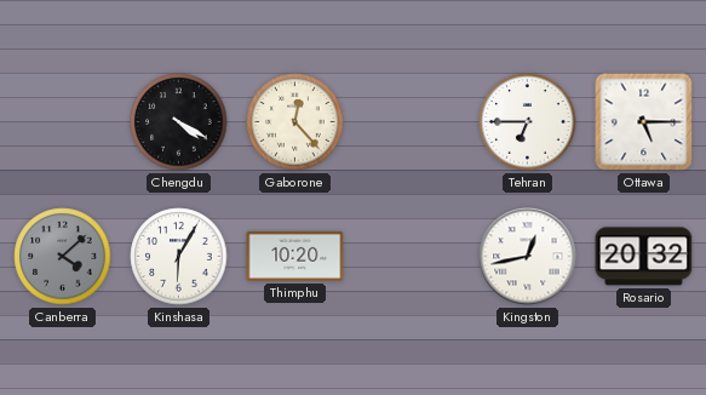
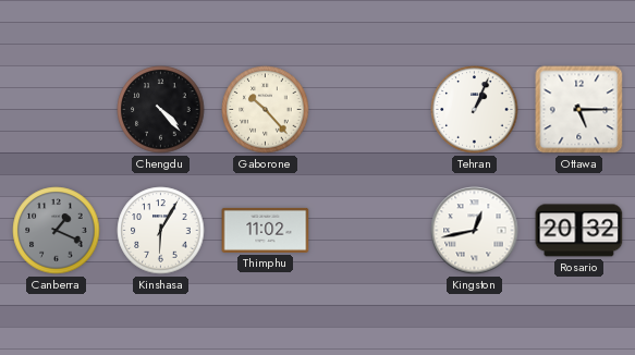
Chengdu: 4:20 -> 4:23
Gaborone: 12:23 -> 10:23
Tehran: 6:45 -> 1:04
Canberra: 4:08 -> 1:19
Thimphu: 10:20 -> 11:02
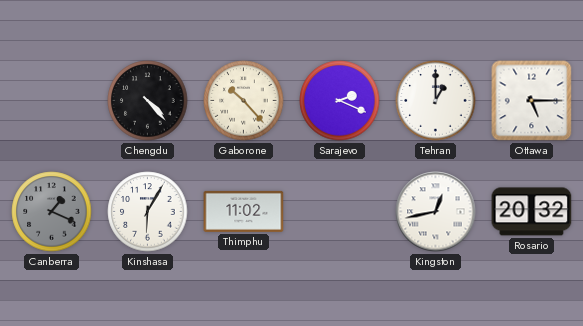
Sarajevo: none -> 2:19
Tehran: 1:04 -> 1:00
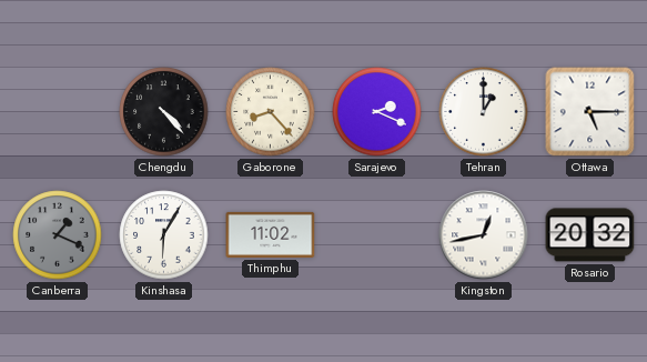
Gaborone: 10:23 -> 8:23
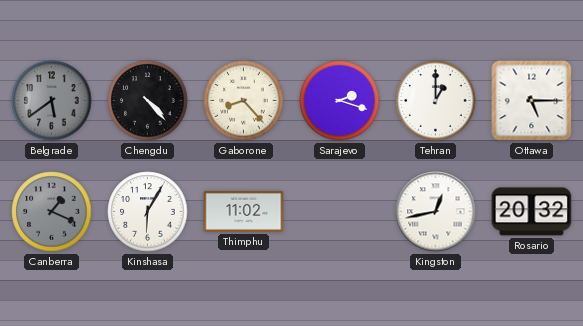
Belgrade: none -> 5:39
Sarajevo: 2:19 -> 2:18
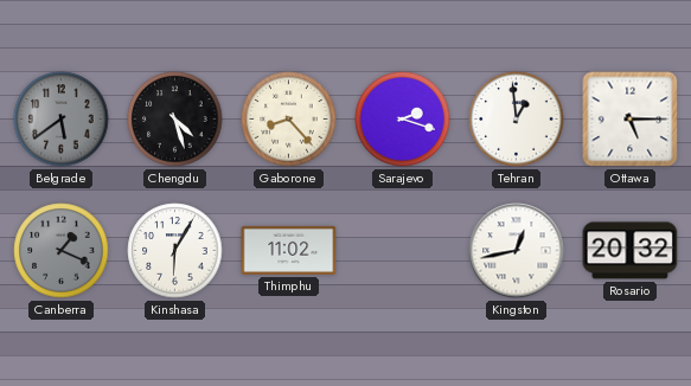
Chengdu: 4:23 -> 4:27
Tehran: 1:00 -> 12:59
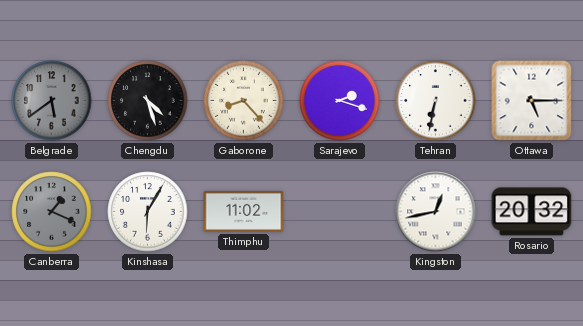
Tehran: 12:59 -> 6:32
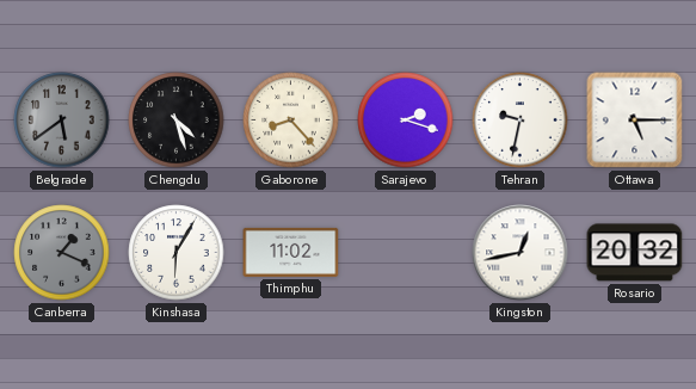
Tehran: 6:32 -> 9:32
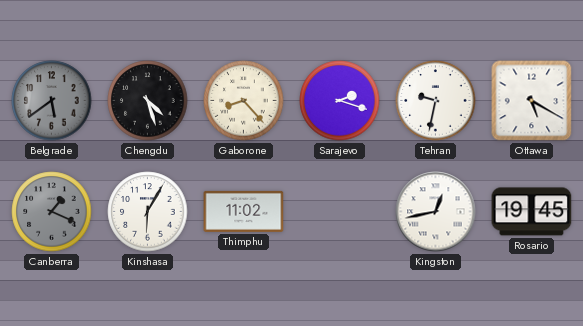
Ottawa: 5:15 -> 5:20
Rosario: 20:32 -> 19:45
